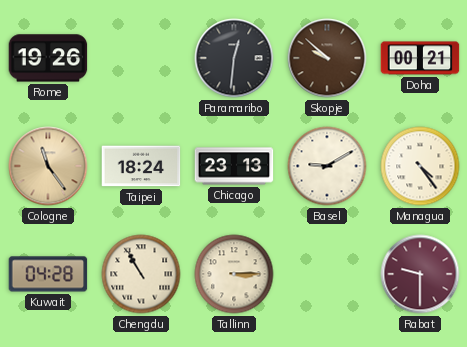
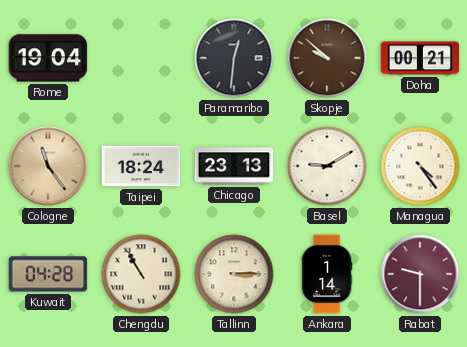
Rome: 19:26 -> 19:04
Ankara: none -> 1:14
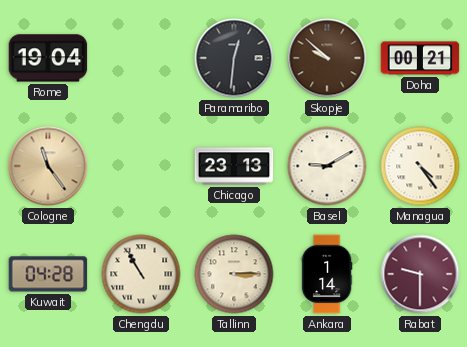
Taipei: 18:24 -> none
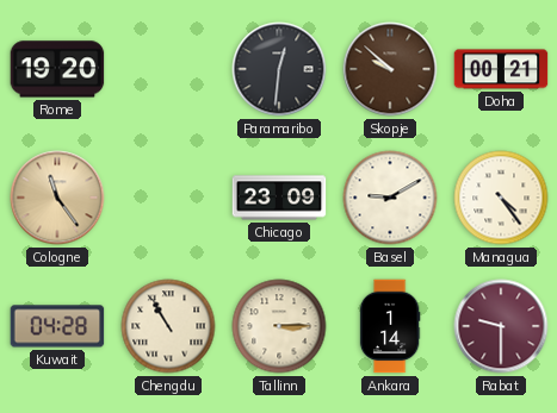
Rome: 19:04 -> 19:20
Chicago: 23:13 -> 23:09
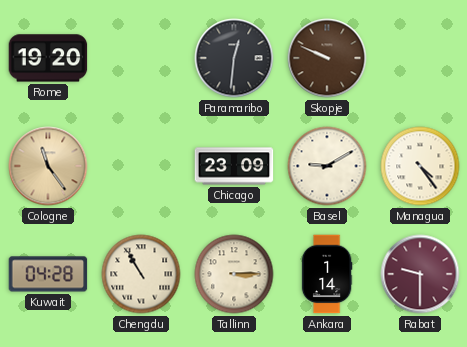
Skopje: 9:52 -> 9:49
Doha: 00:21 -> none
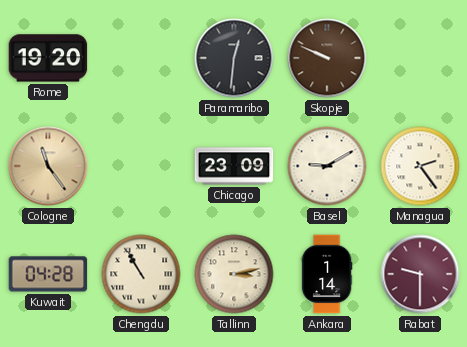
Managua: 4:24 -> 2:24
Tallinn: 3:15 -> 3:13
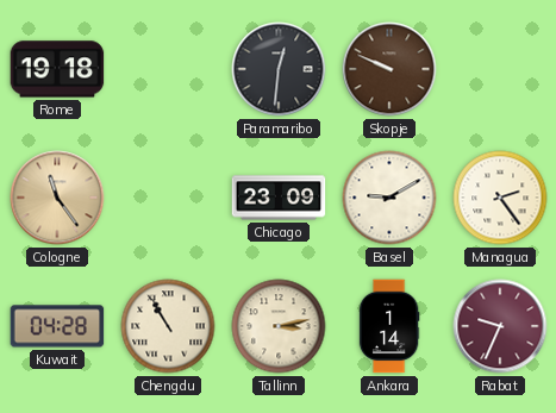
Rome: 19:20 -> 19:18
Rabat: 9:30 -> 9:34
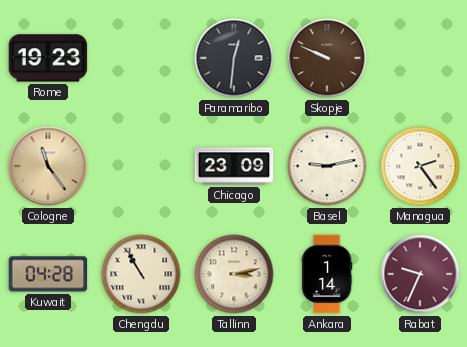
Rome: 19:18 -> 19:23
Basel: 9:10 -> 9:13
